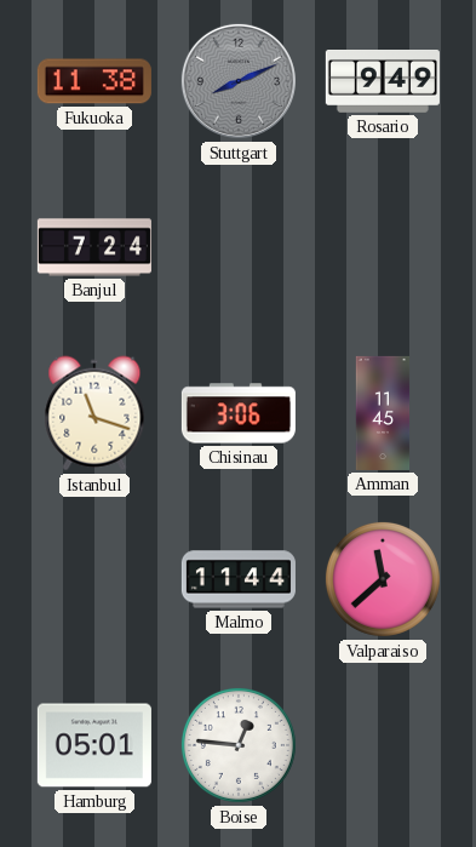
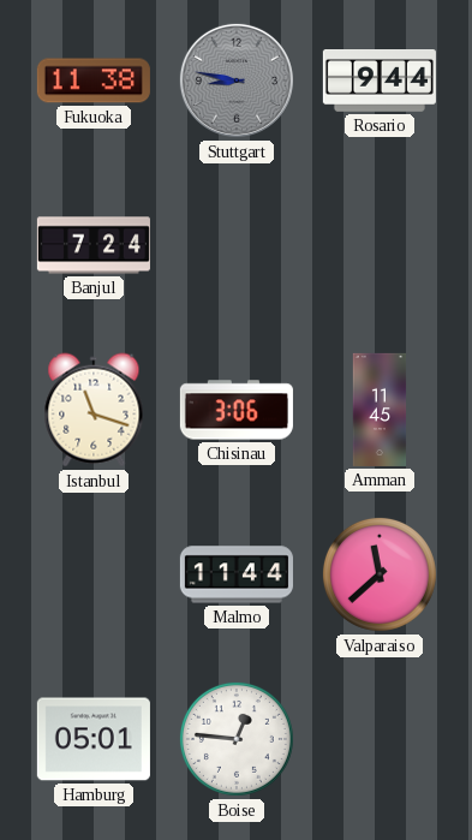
Stuttgart: 8:11 -> 8:47
Rosario: 9:49 -> 9:44
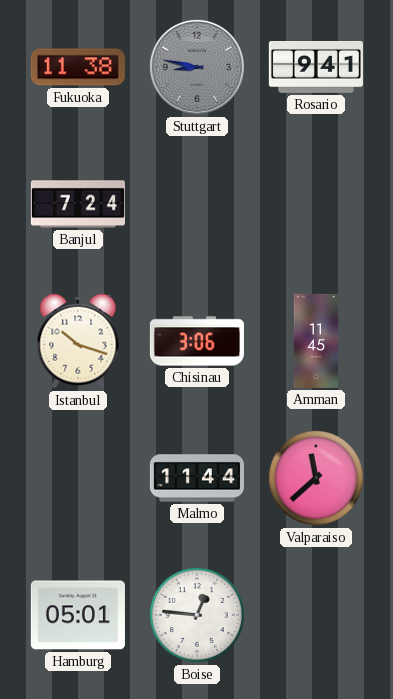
Rosario: 9:44 -> 9:41
Istanbul: 11:18 -> 10:18
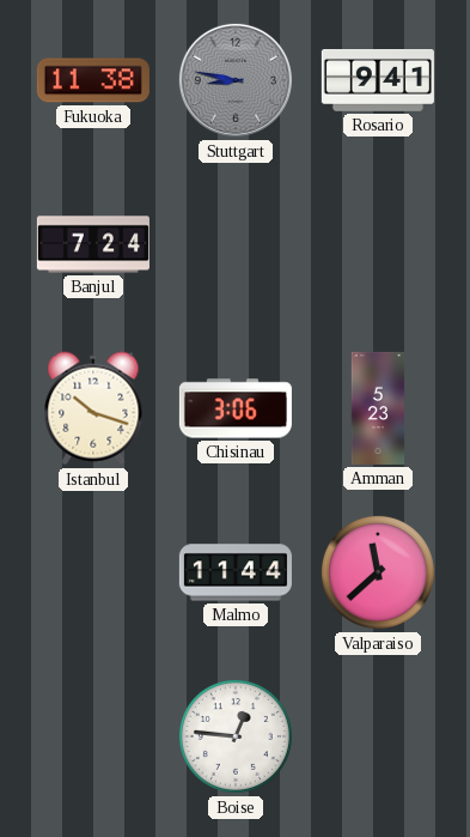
Amman: 11:45 -> 5:23
Hamburg: 05:01 -> none
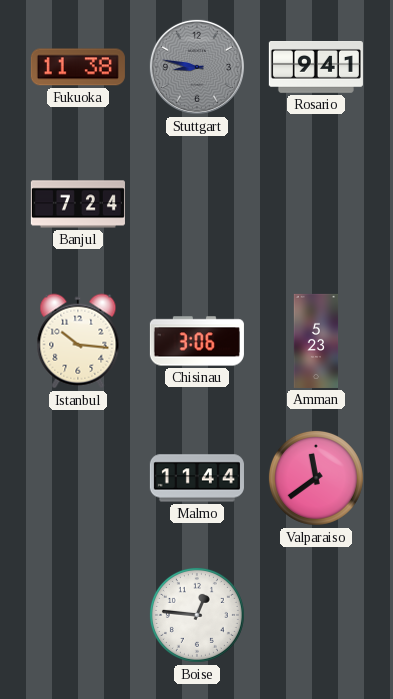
Istanbul: 10:18 -> 10:16
Valparaiso: 11:38 -> 11:39
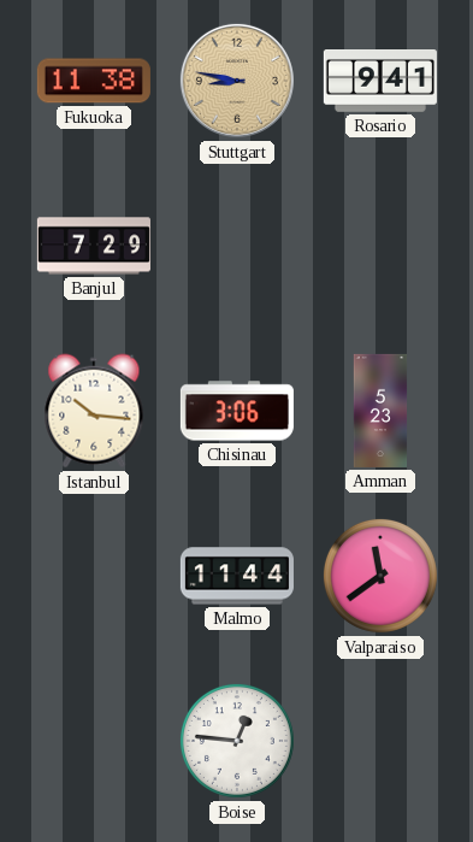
Stuttgart dial: grey -> champagne
Banjul: 7:24 -> 7:29
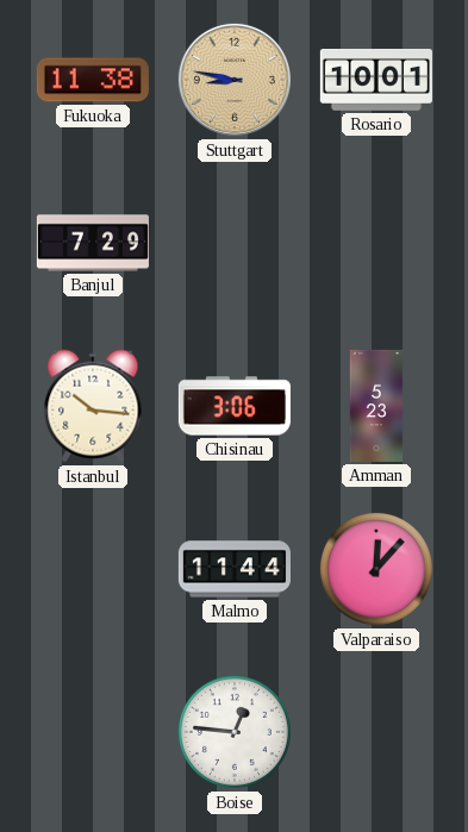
Rosario: 9:41 -> 10:01
Valparaiso: 11:39 -> 12:07
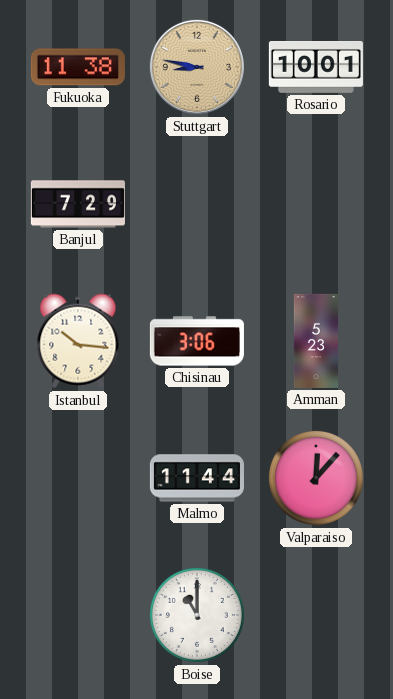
Boise: 12:46 -> 11:00
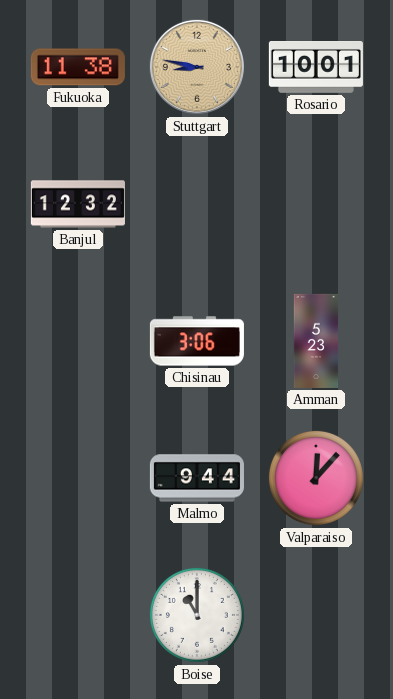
Banjul: 7:29 -> 12:32
Istanbul: 10:16 -> none
Malmo: 11:44 -> 9:44
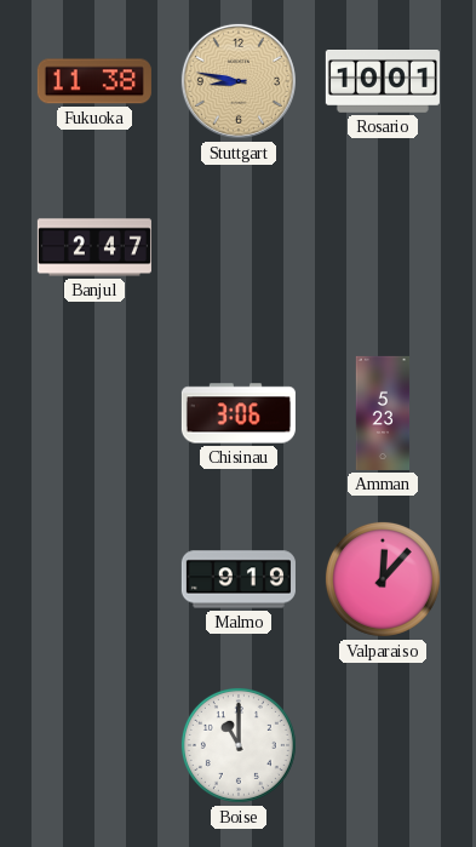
Banjul: 12:32 -> 2:47
Malmo: 9:44 -> 9:19
